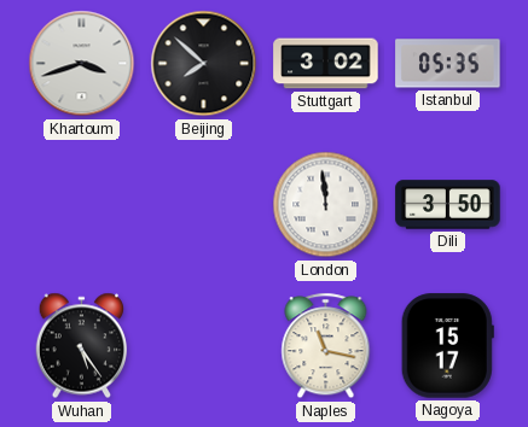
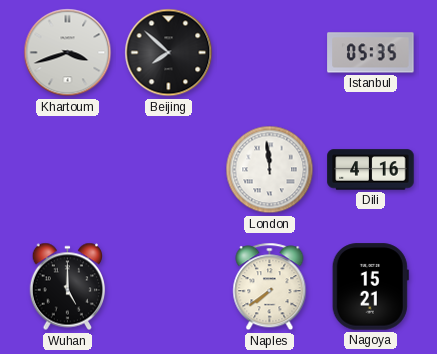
Stuttgart: 3:02 -> none
Dili: 3:50 -> 4:16
Wuhan: 5:24 -> 5:00
Naples: 11:17 -> 7:39
Nagoya: 15:17 -> 15:21
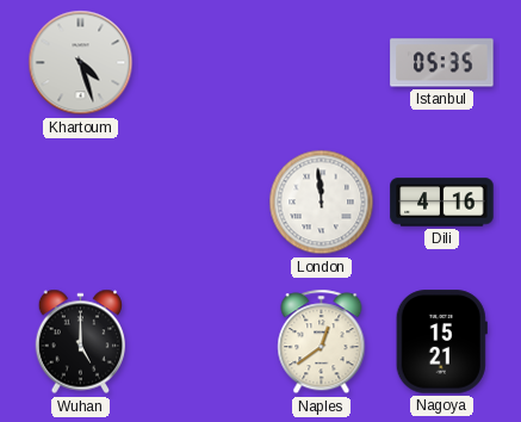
Khartoum: 3:42 -> 4:27
Beijing: 7:52 -> none
Naples: 7:39 -> 12:39
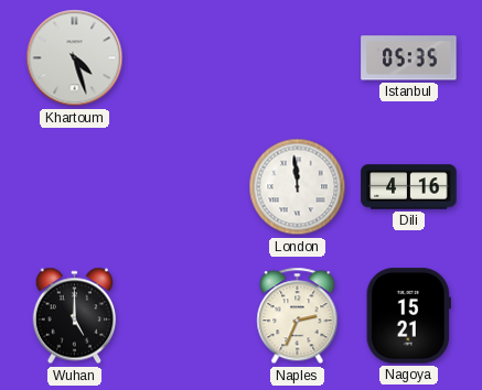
Naples: 12:39 -> 2:34
